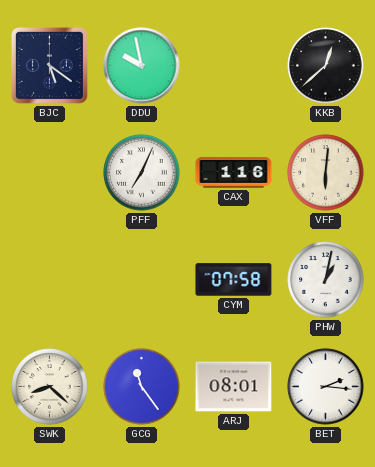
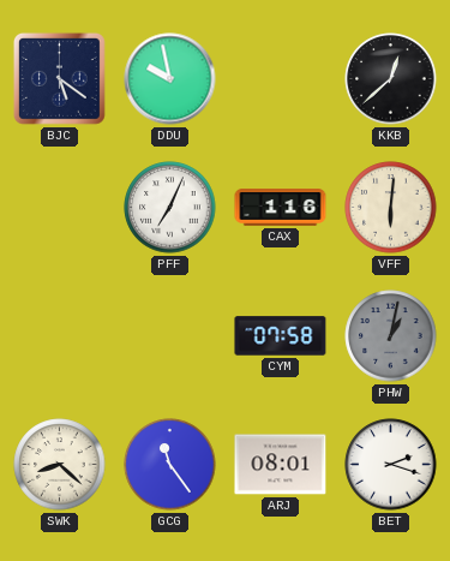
PHW dial: white -> grey
BET: 2:16 -> 2:18
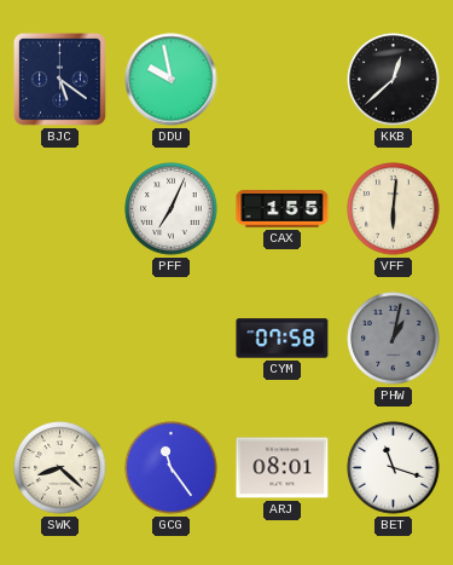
CAX: 1:16 -> 1:55
BET: 2:18 -> 11:18
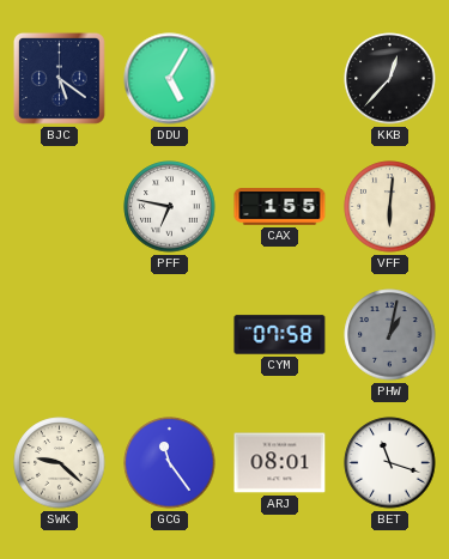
DDU: 9:58 -> 5:05
KKB: 12:38 -> 12:37
PFF: 7:04 -> 6:47
SWK: 8:22 -> 9:22
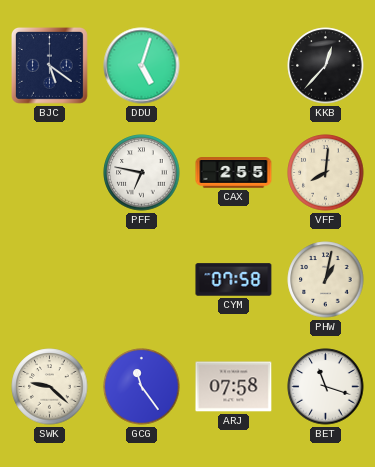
DDU: 5:05 -> 5:03
CAX: 1:55 -> 2:55
VFF: 6:01 -> 8:01
PHW dial: grey -> cream
ARJ: 08:01 -> 07:58
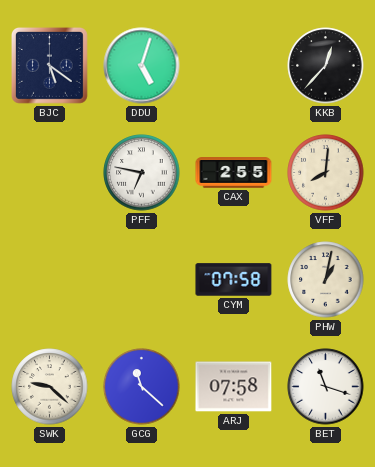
GCG: 11:24 -> 11:22
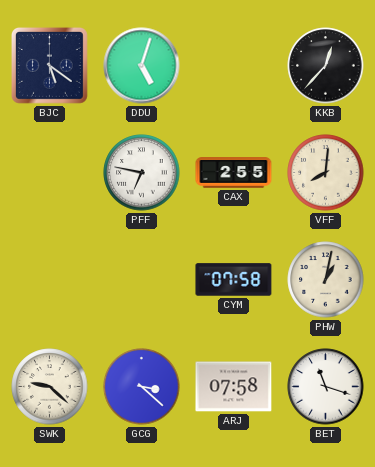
GCG: 11:22 -> 3:22
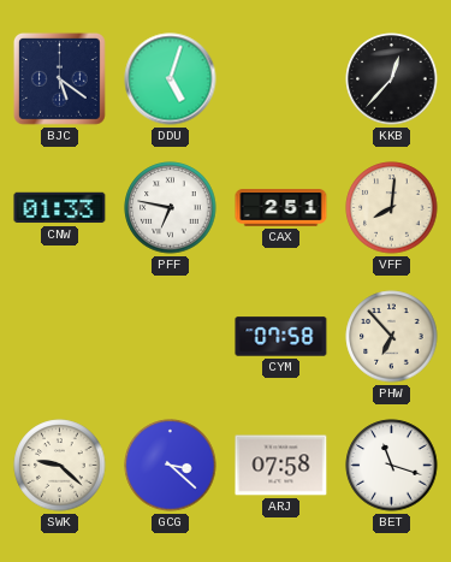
CNW: none -> 01:33
CAX: 2:55 -> 2:51
PHW: 1:02 -> 6:53
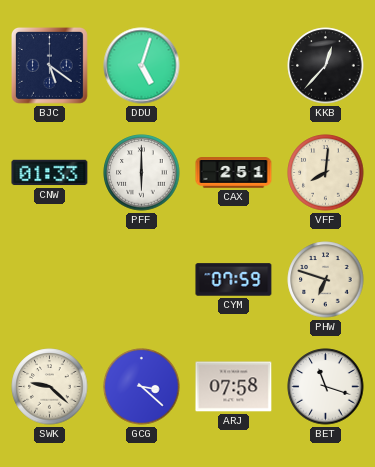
PFF: 6:47 -> 6:00
CYM: 07:58 -> 07:59
PHW: 6:53 -> 6:48
